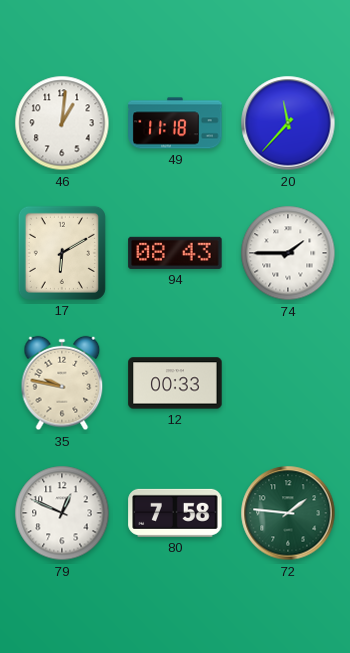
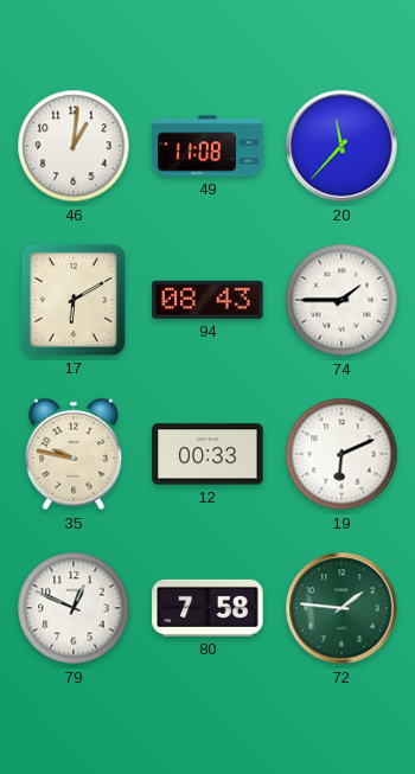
49: 11:18 -> 11:08
19: none -> 6:11
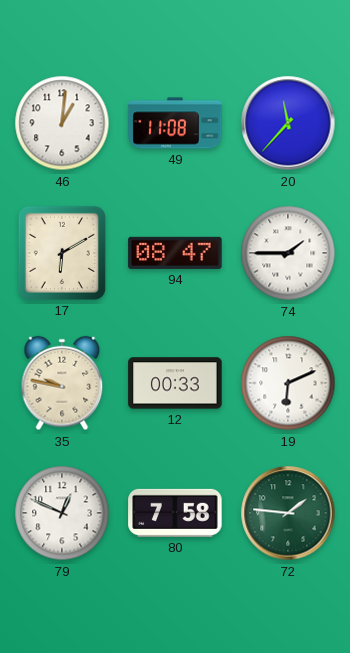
94: 08:43 -> 08:47
